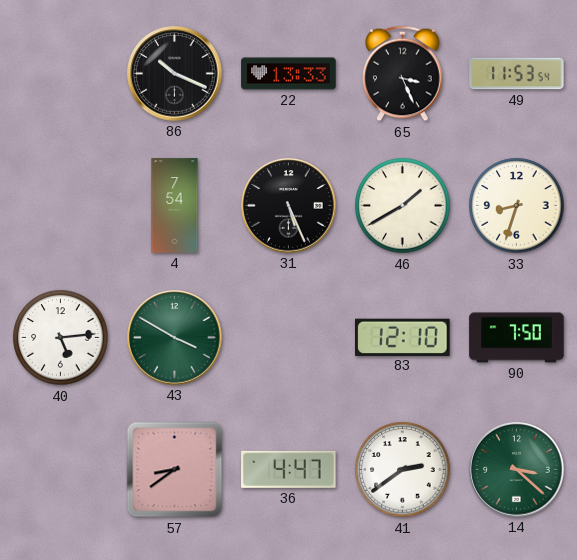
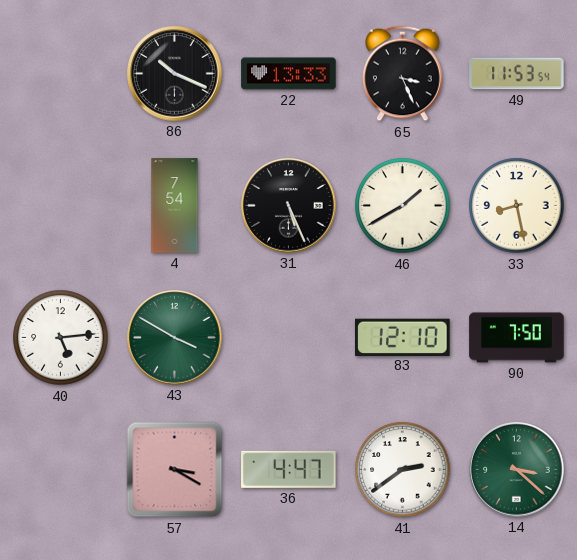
33: 8:33 -> 8:28
57: 8:39 -> 3:20
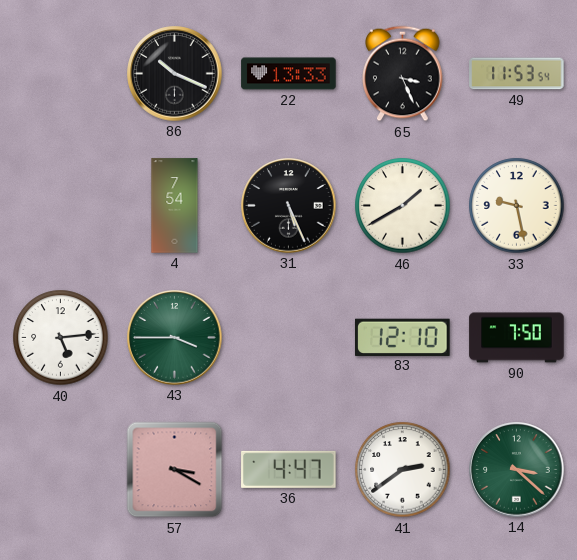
33: 8:28 -> 9:28
43: 3:50 -> 3:45
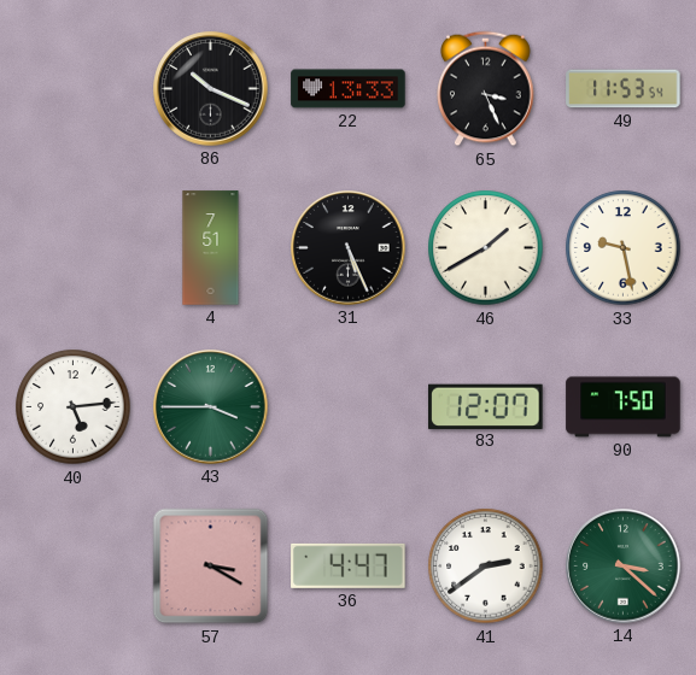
4: 7:54 -> 7:51
83: 12:10 -> 12:07
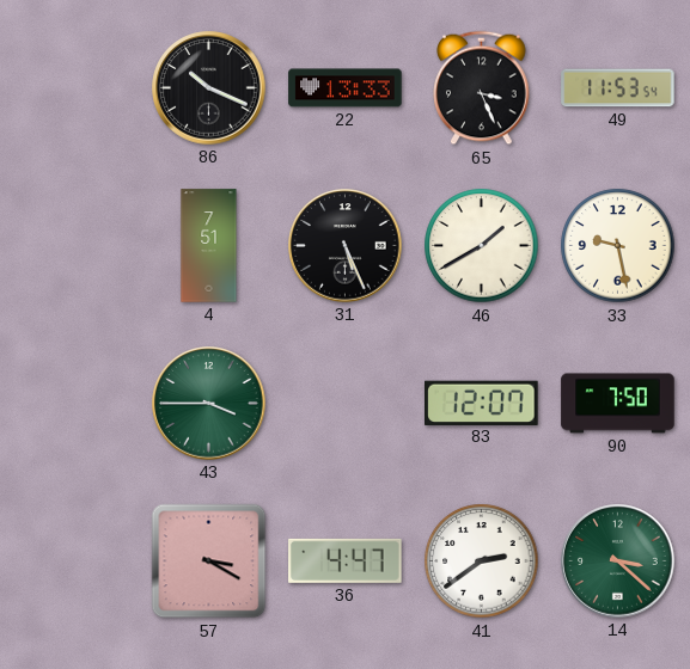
40: 5:14 -> none
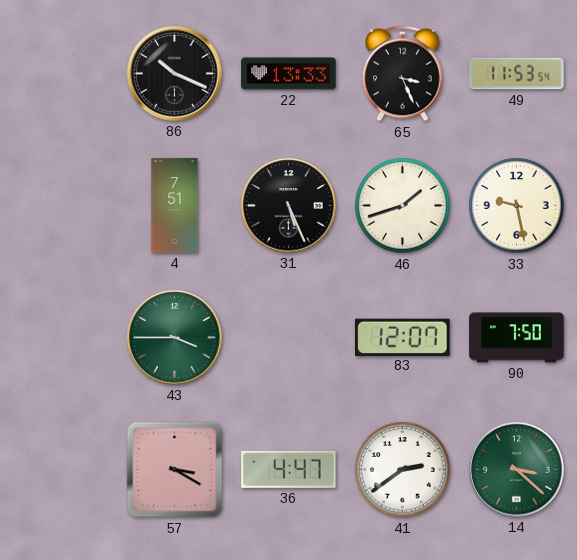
46: 1:40 -> 1:42
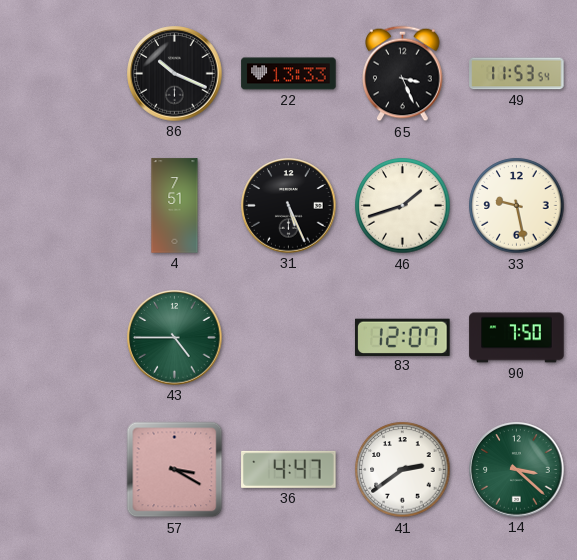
43: 3:45 -> 4:45
